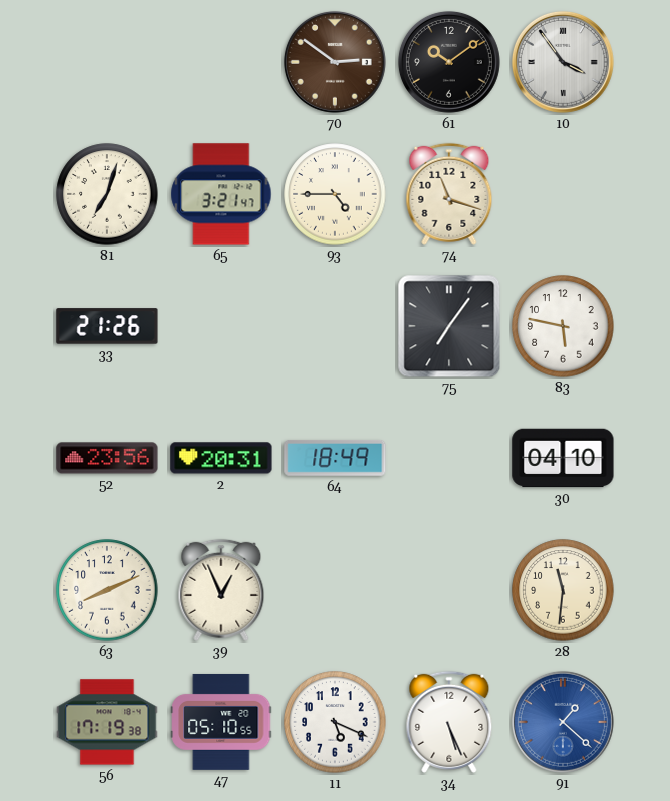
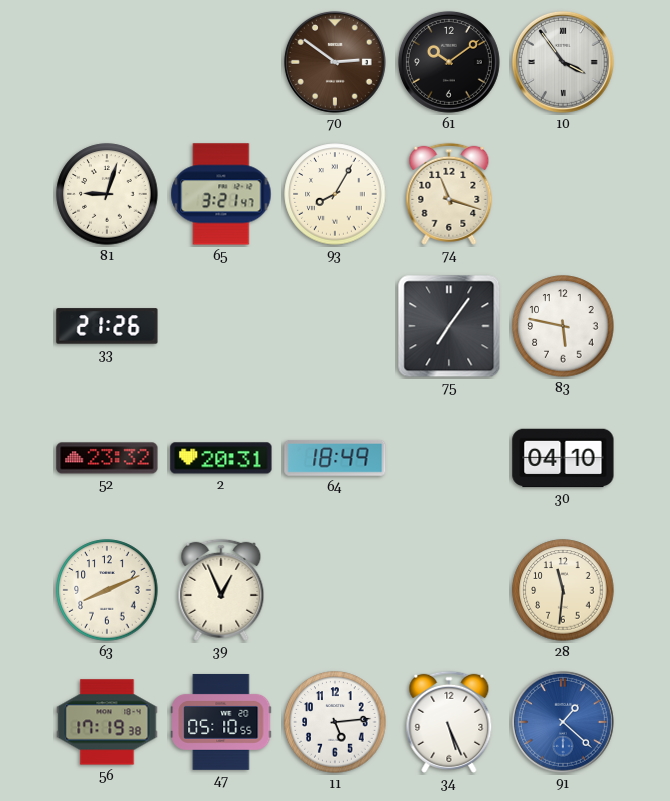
81: 7:03 -> 9:03
93: 4:45 -> 8:05
52: 23:56 -> 23:32
11: 5:19 -> 5:14
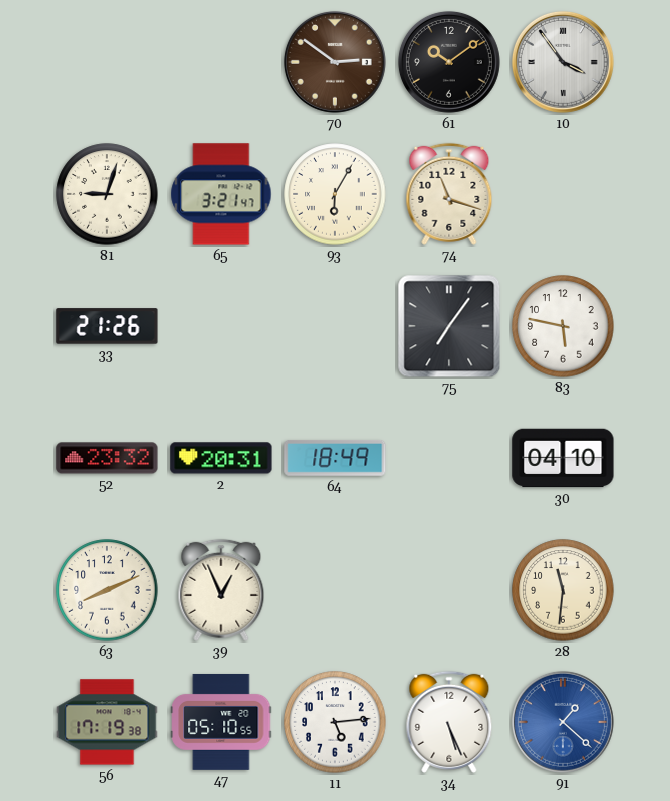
93: 8:05 -> 6:05
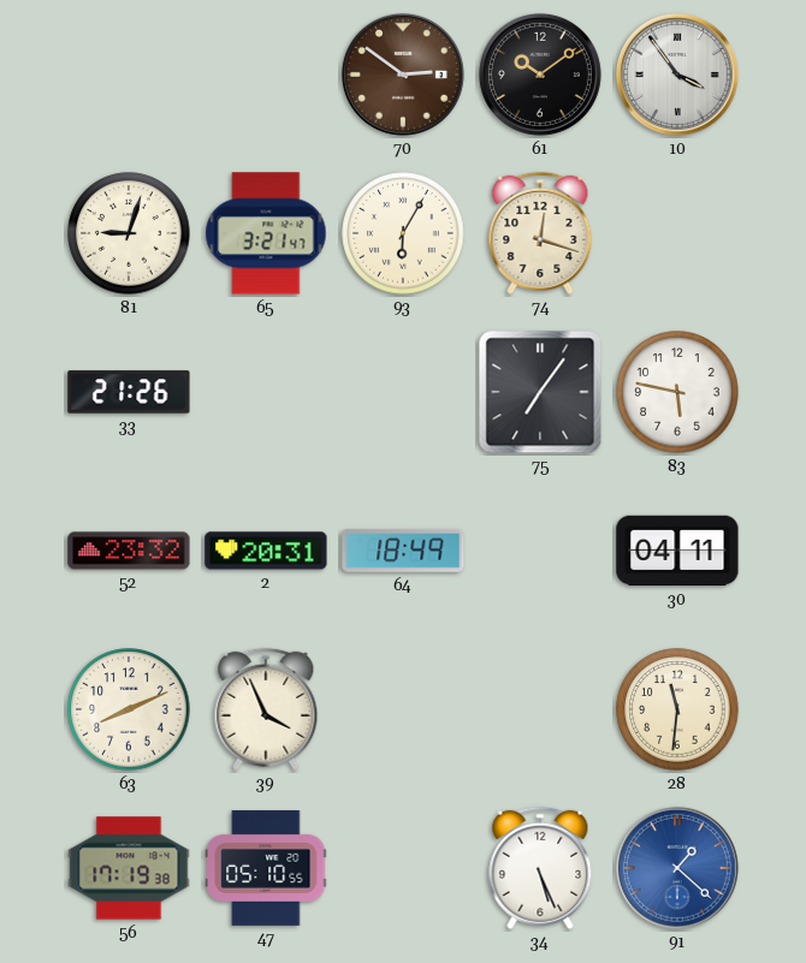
74: 11:18 -> 12:18
30: 04:10 -> 04:11
39: 12:56 -> 3:56
11: 5:14 -> none
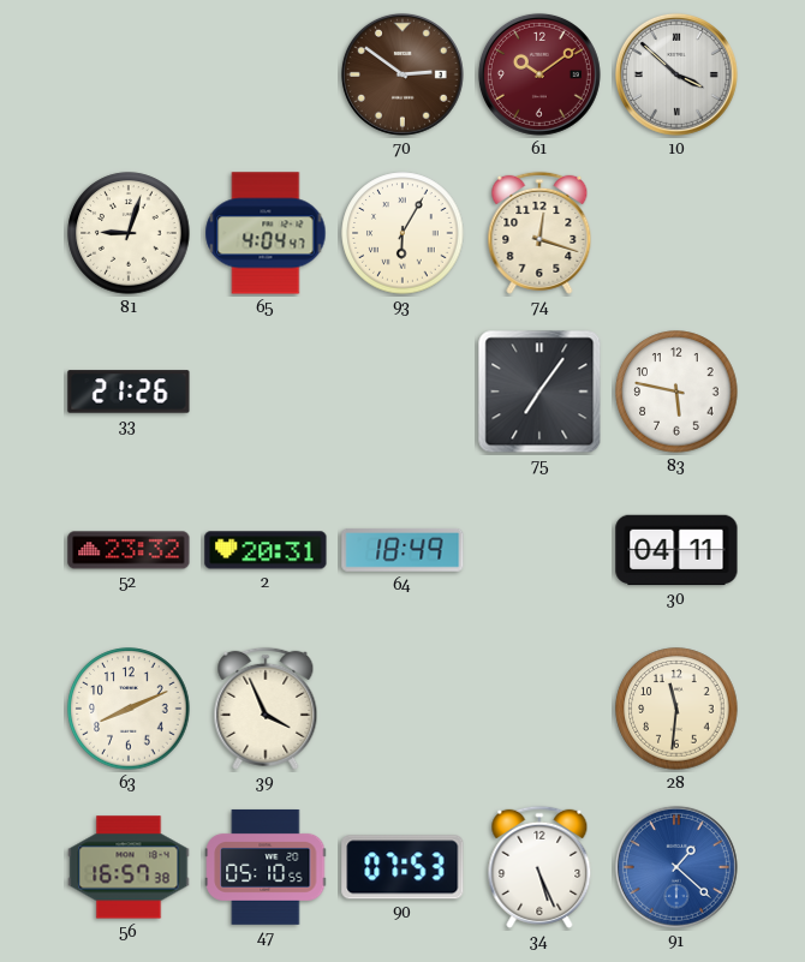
61 dial: black -> burgundy
10: 3:54 -> 3:52
65: 3:21 -> 4:04
56: 17:19 -> 16:57
90: none -> 07:53
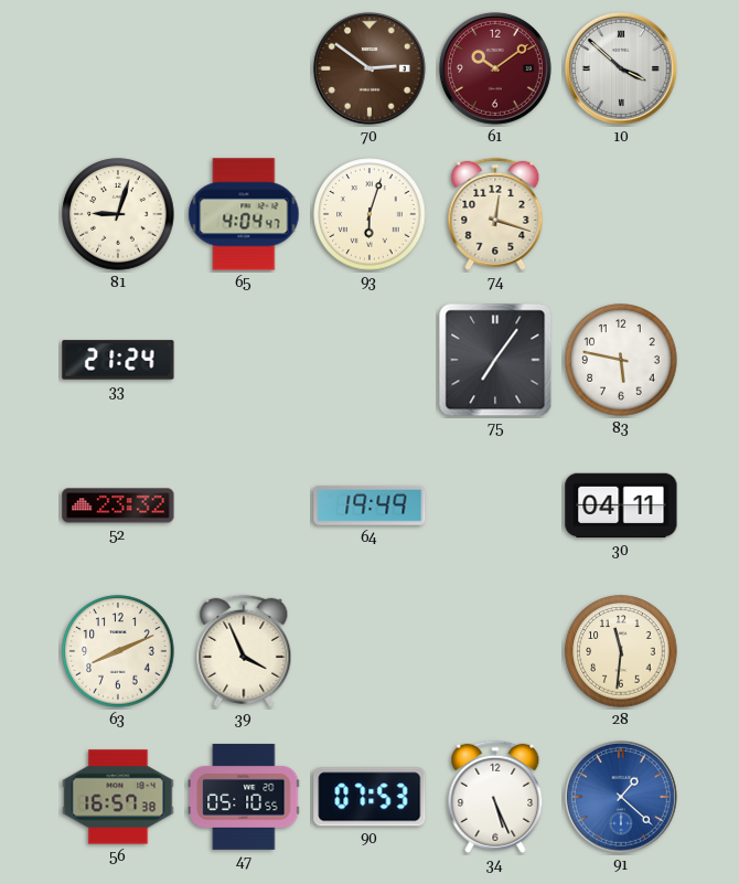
93: 6:05 -> 6:03
33: 21:26 -> 21:24
2: 20:31 -> none
64: 18:49 -> 19:49
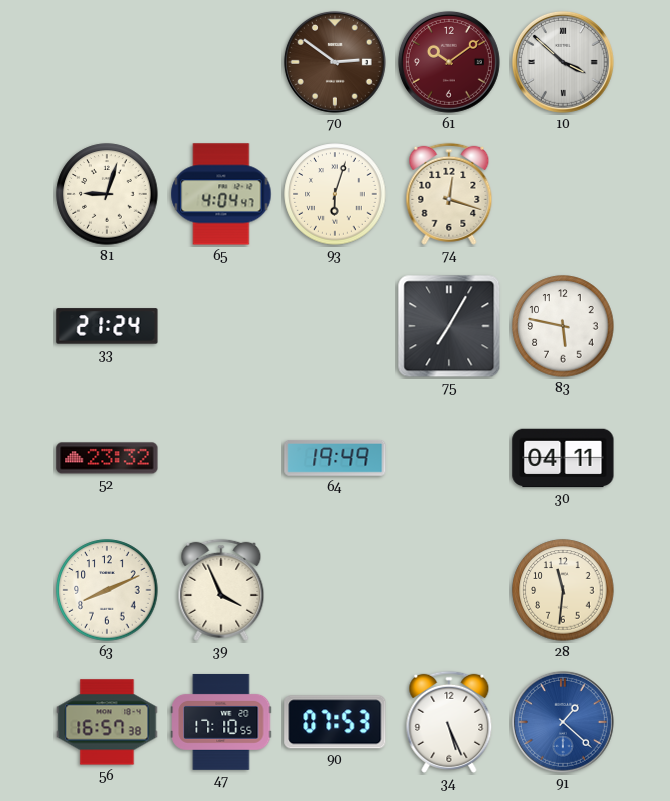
75: 7:06 -> 7:05
47: 05:10 -> 17:10
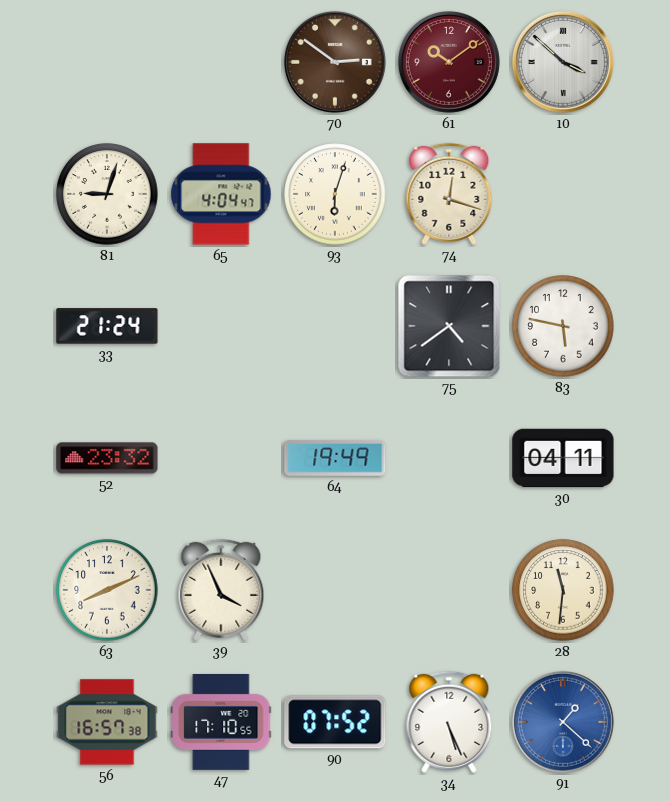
75: 7:05 -> 4:39
90: 07:53 -> 07:52
